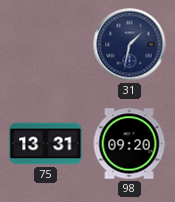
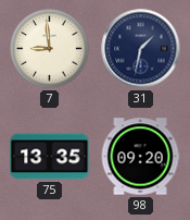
7: none -> 8:59
75: 13:31 -> 13:35
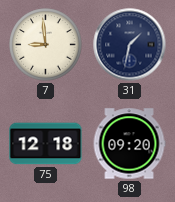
75: 13:35 -> 12:18
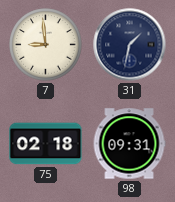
75: 12:18 -> 02:18
98: 09:20 -> 09:31
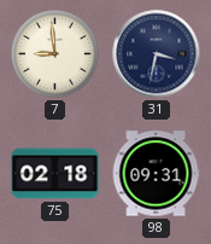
31: 1:32 -> 3:32
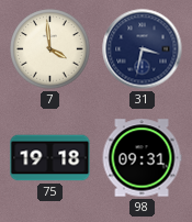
7: 8:59 -> 3:59
75: 02:18 -> 19:18
